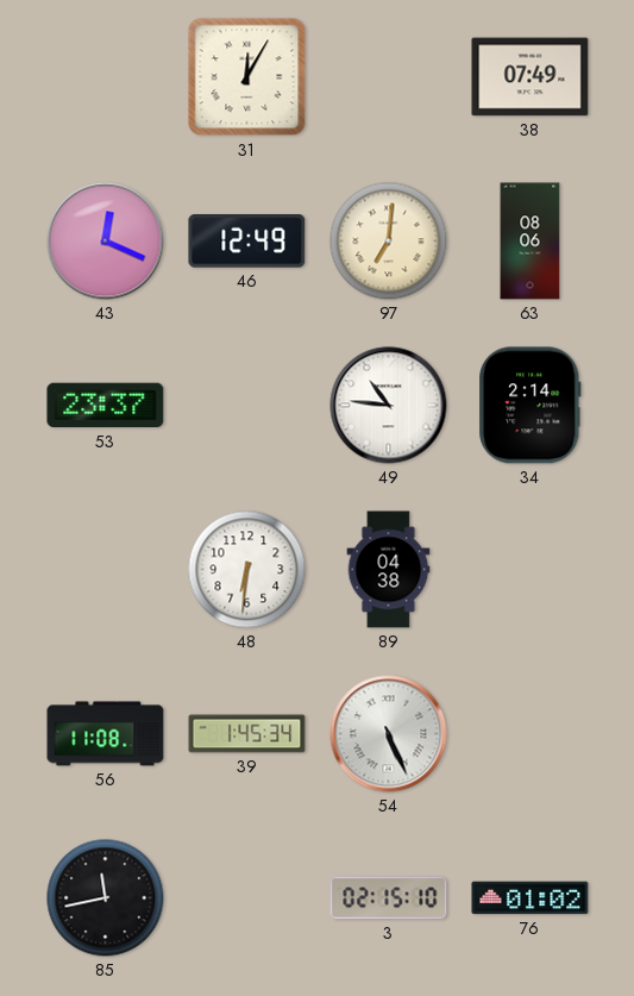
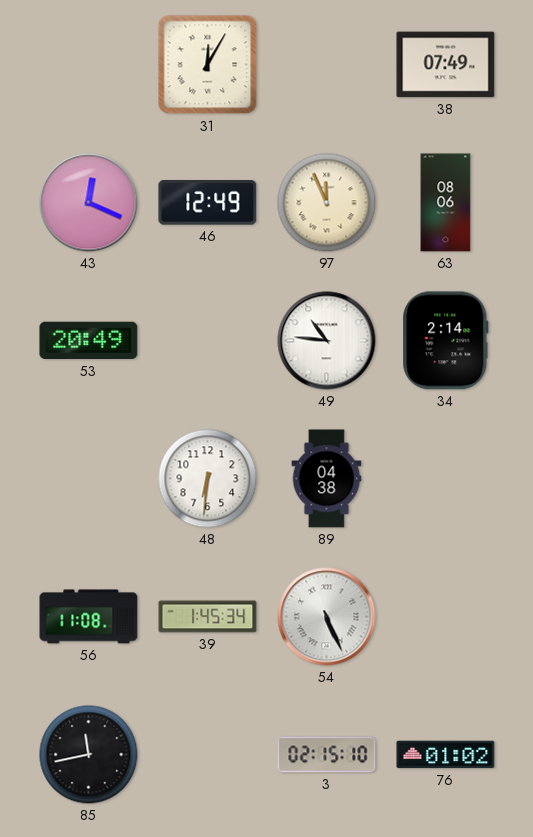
97: 7:01 -> 11:56
53: 23:37 -> 20:49
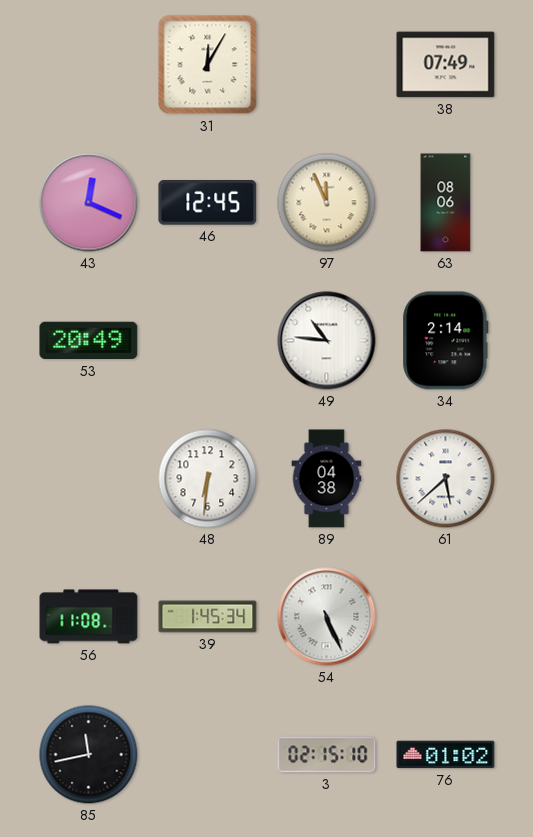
46: 12:49 -> 12:45
61: none -> 5:38
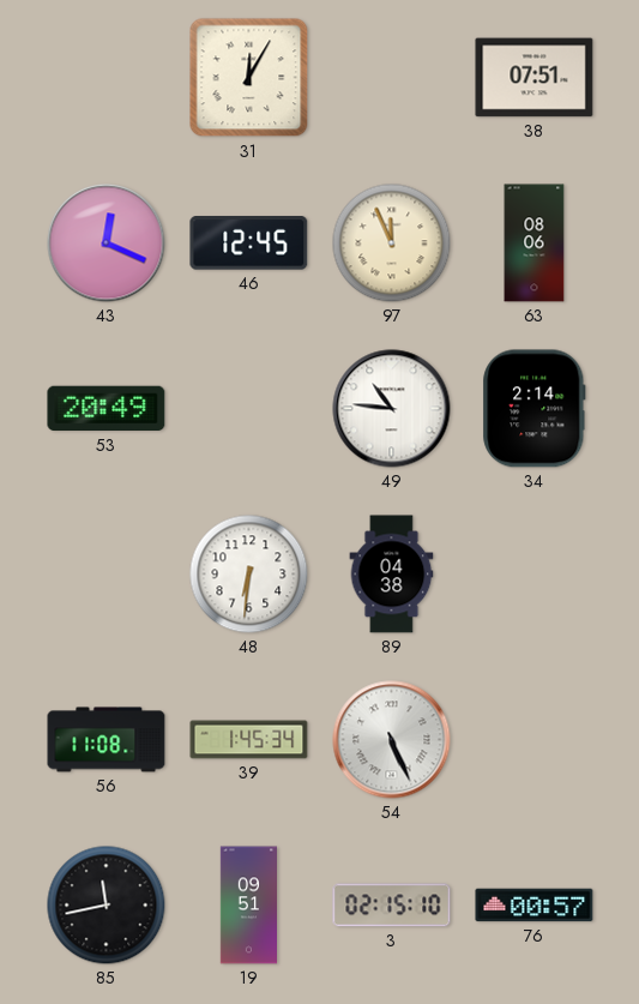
38: 07:49 -> 07:51
61: 5:38 -> none
19: none -> 09:51
76: 01:02 -> 00:57
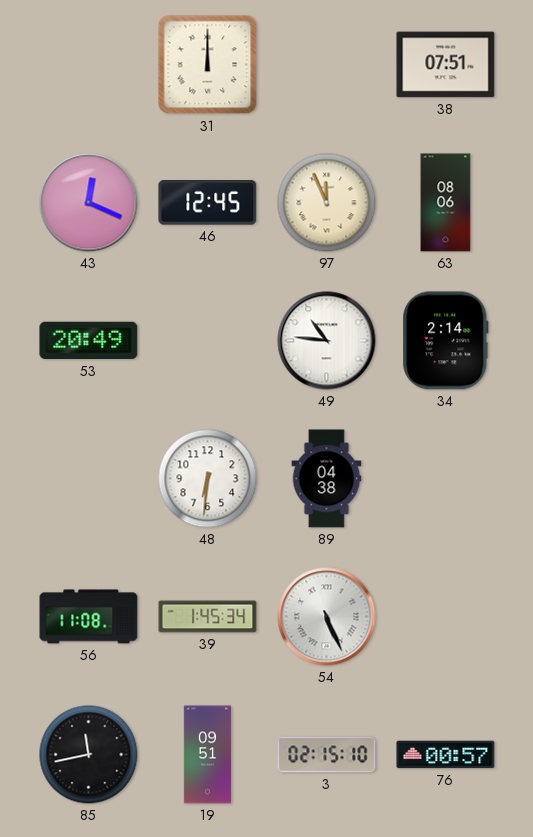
31: 12:05 -> 12:00
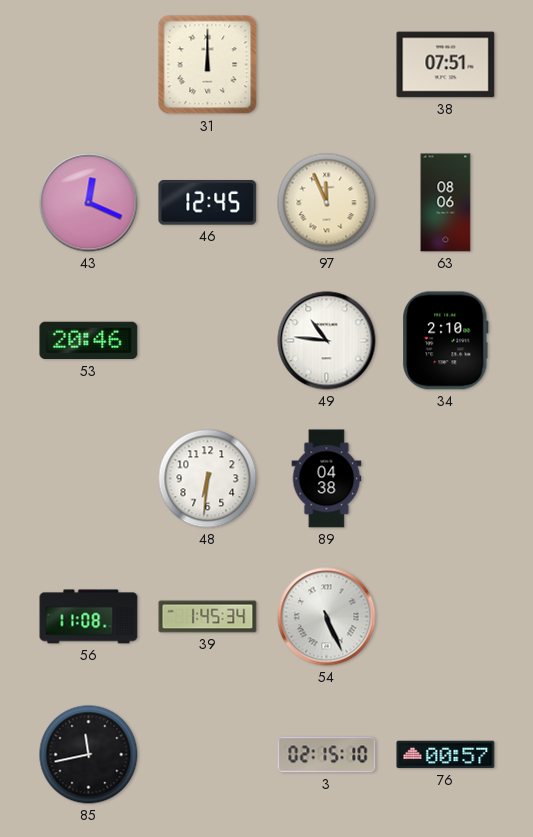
53: 20:49 -> 20:46
34: 2:14 -> 2:10
19: 09:51 -> none
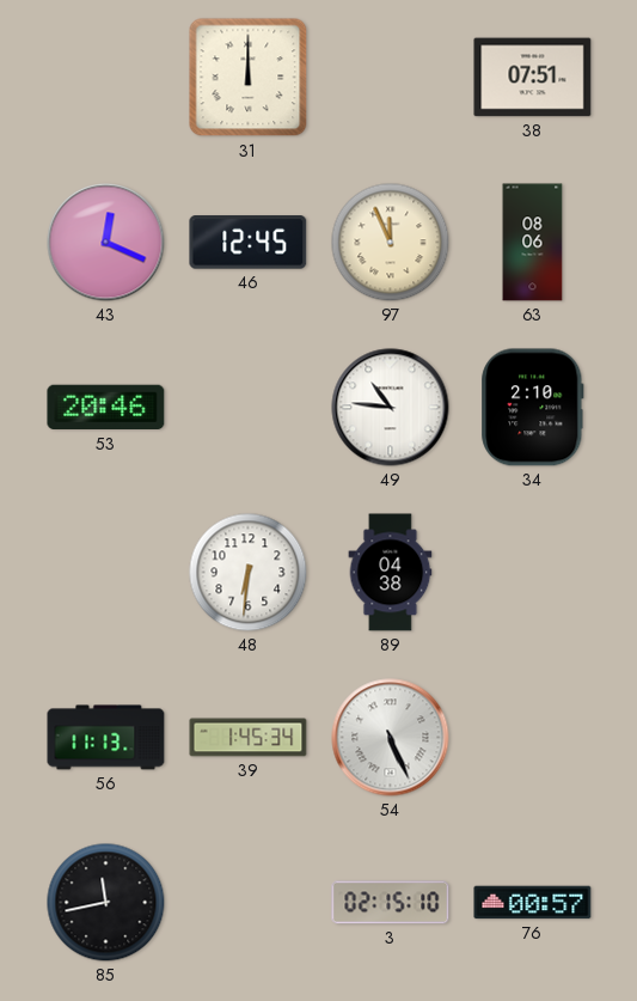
56: 11:08 -> 11:13
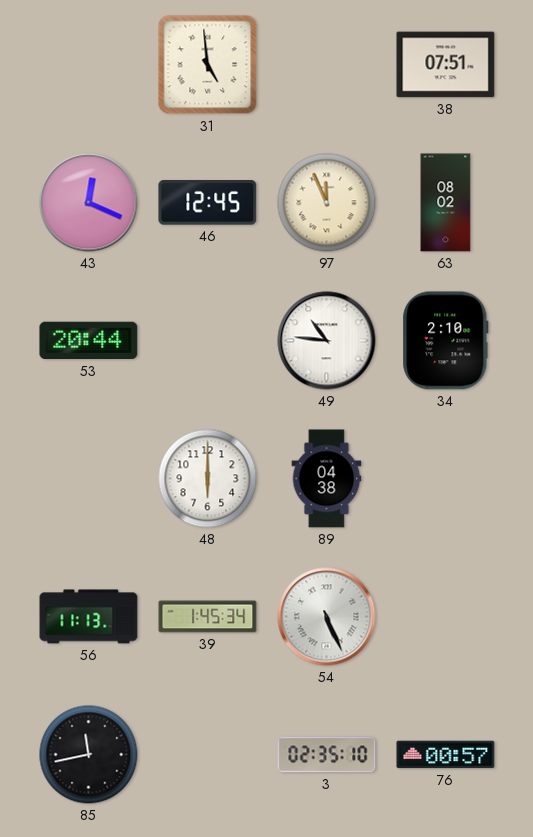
31: 12:00 -> 4:59
63: 08:06 -> 08:02
53: 20:46 -> 20:44
48: 6:31 -> 6:00
3: 02:15 -> 02:35
